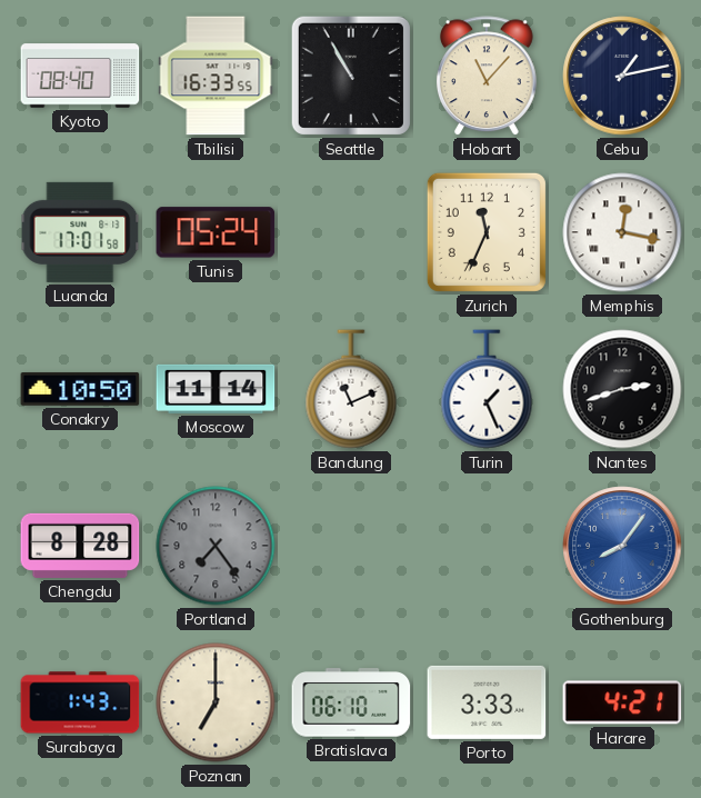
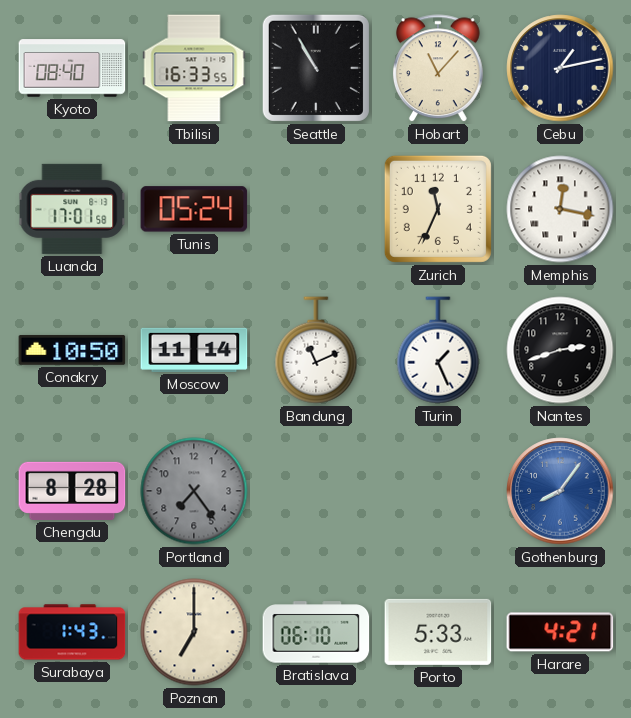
Porto: 3:33 -> 5:33
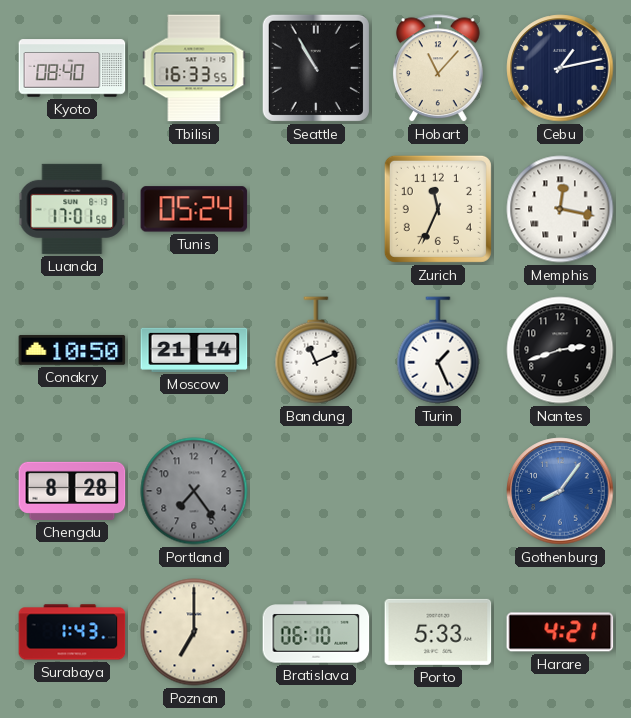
Moscow: 11:14 -> 21:14
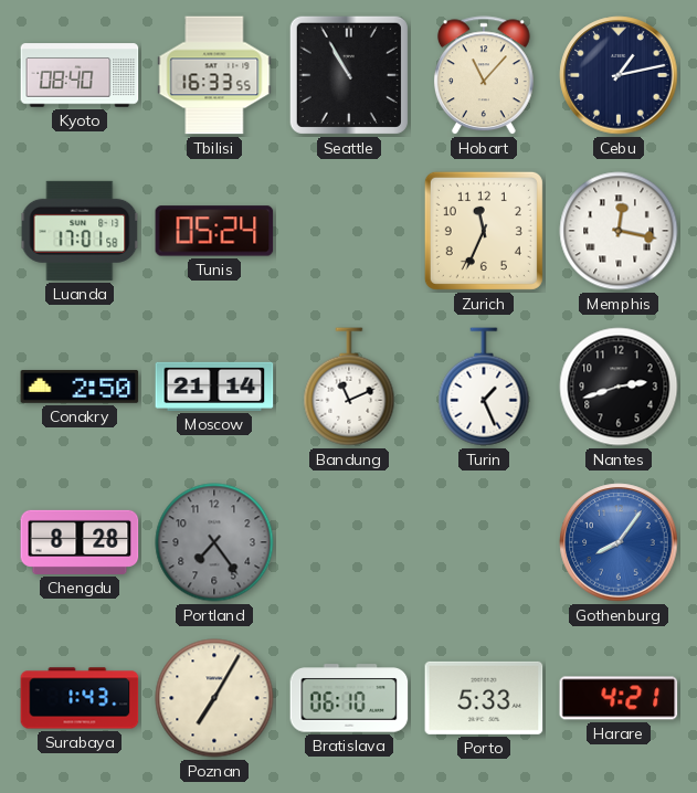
Conakry: 10:50 -> 2:50
Poznan: 7:00 -> 7:05
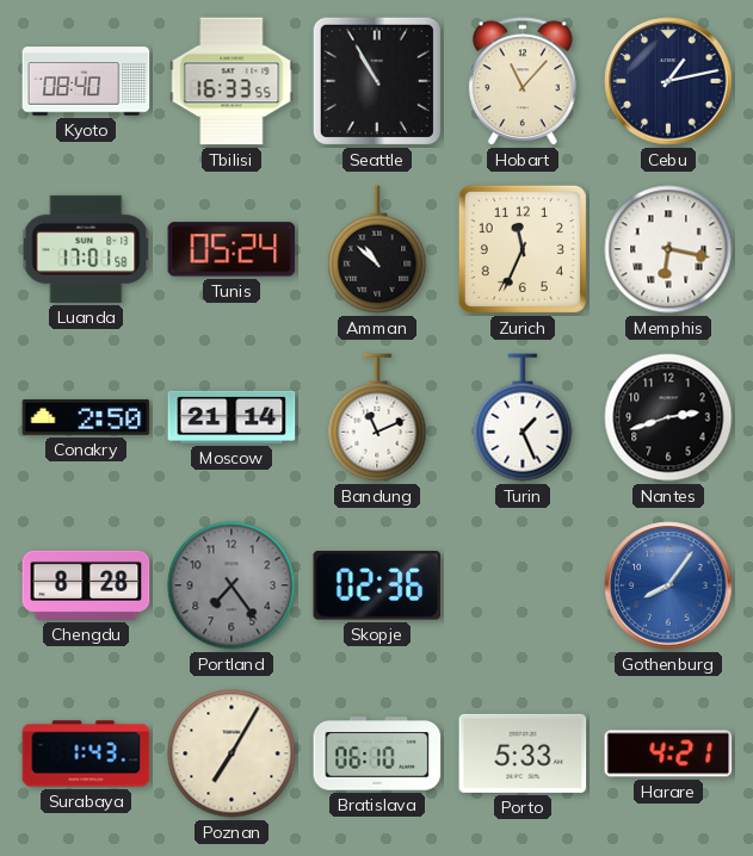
Amman: none -> 10:52
Memphis: 12:17 -> 6:17
Skopje: none -> 02:36
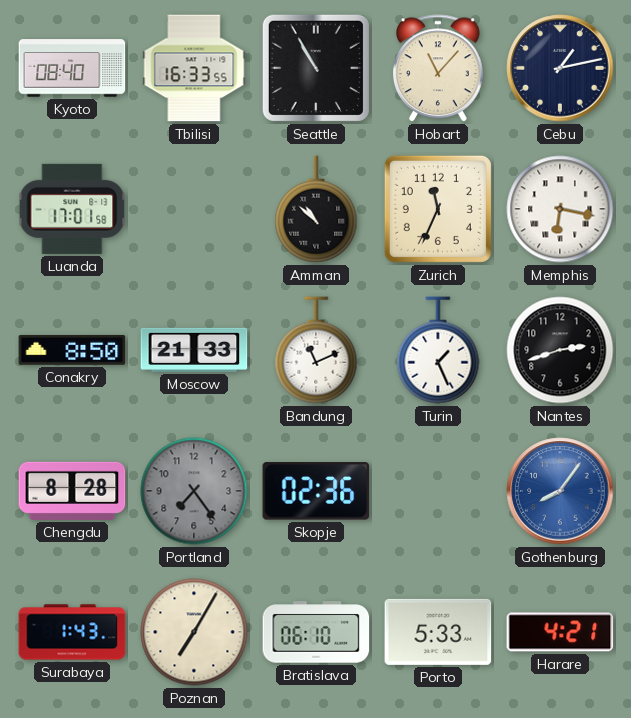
Tunis: 05:24 -> none
Conakry: 2:50 -> 8:50
Moscow: 21:14 -> 21:33
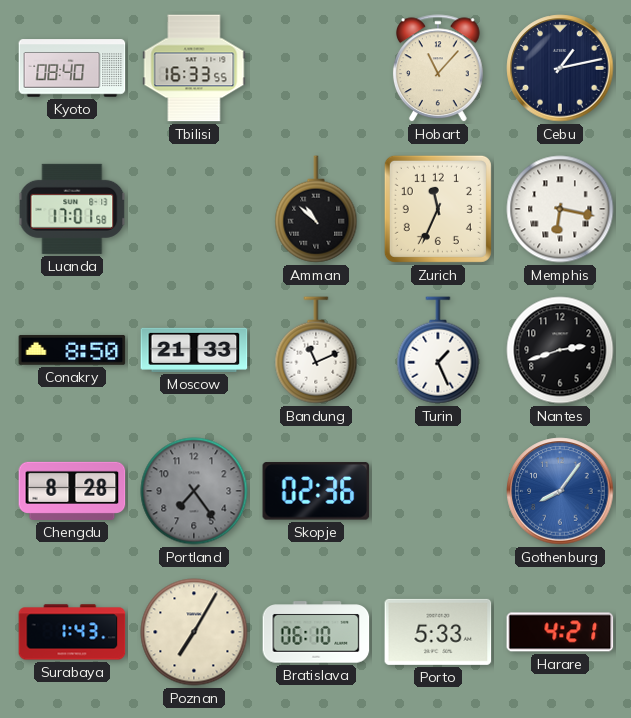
Seattle: 10:55 -> none
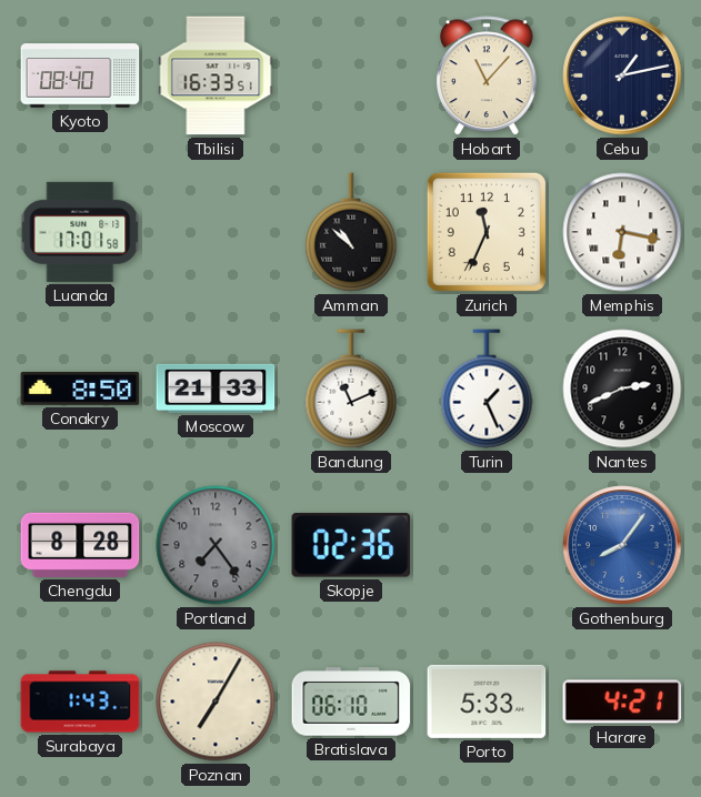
Tbilisi: 16:33:55 -> 16:33:51
Nantes: 2:42 -> 2:41
